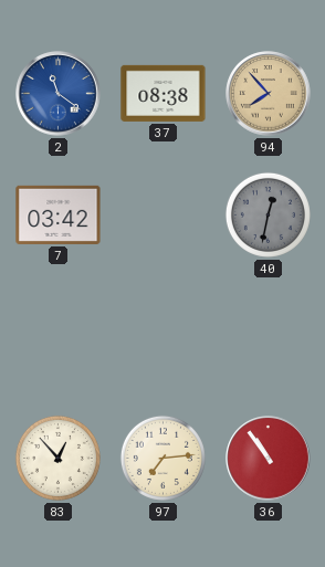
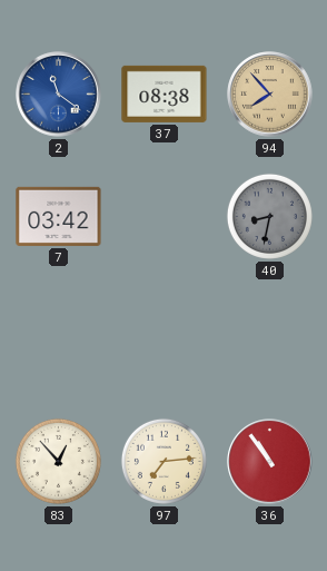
40: 12:32 -> 8:32
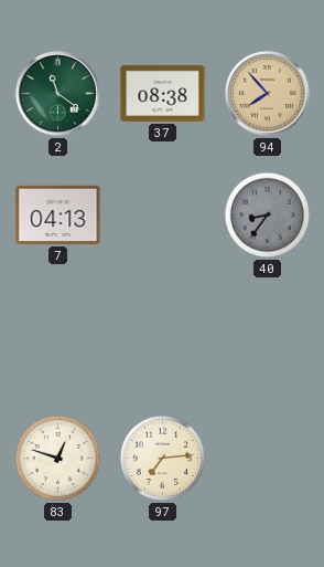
2 dial: blue -> green
7: 03:42 -> 04:13
40: 8:32 -> 8:36
83: 12:53 -> 12:48
36: 10:54 -> none
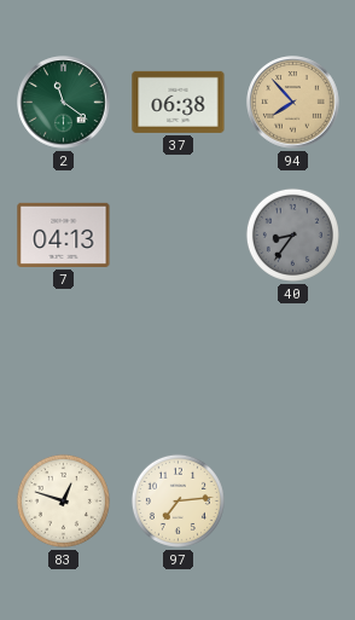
37: 08:38 -> 06:38
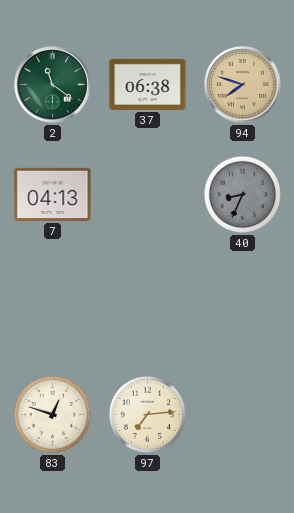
94: 7:53 -> 7:48
40: 8:36 -> 8:34
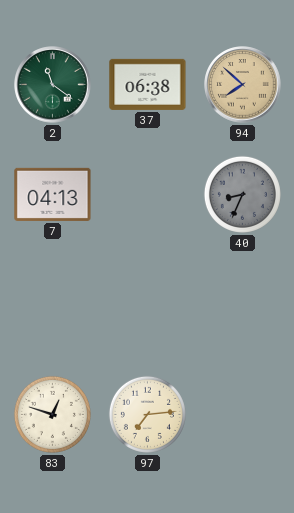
94: 7:48 -> 7:52
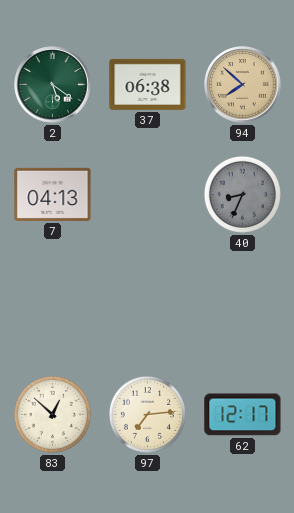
2: 11:21 -> 5:21
83: 12:48 -> 12:52
62: none -> 12:17
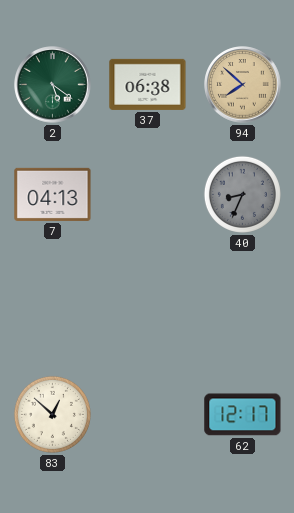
97: 7:14 -> none
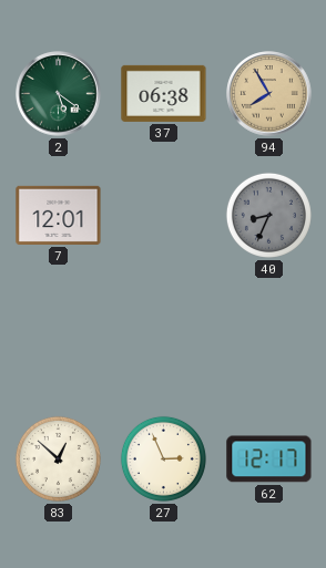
94: 7:52 -> 7:55
7: 04:13 -> 12:01
27: none -> 2:56
